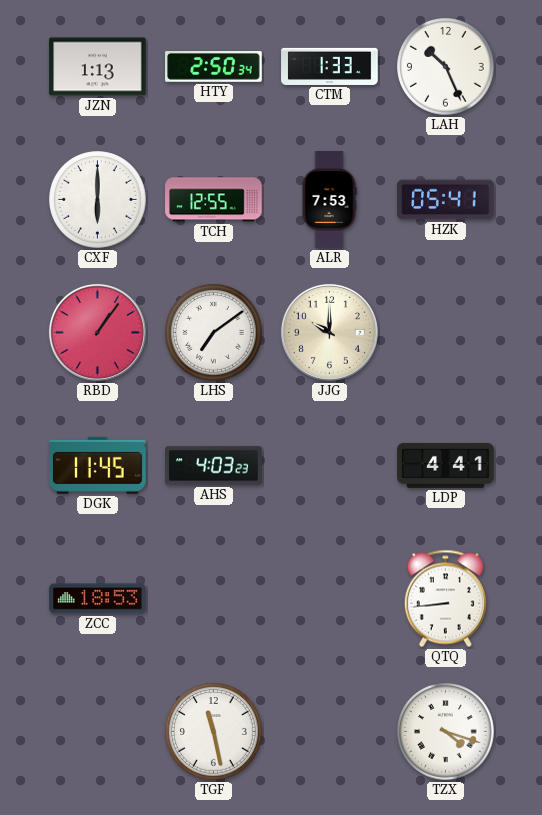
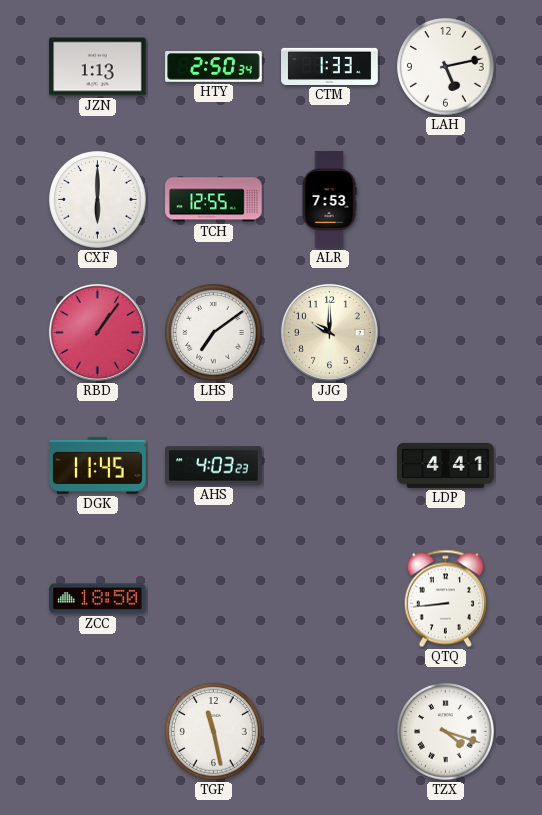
LAH: 10:26 -> 5:13
HZK: 05:41 -> none
ZCC: 18:53 -> 18:50
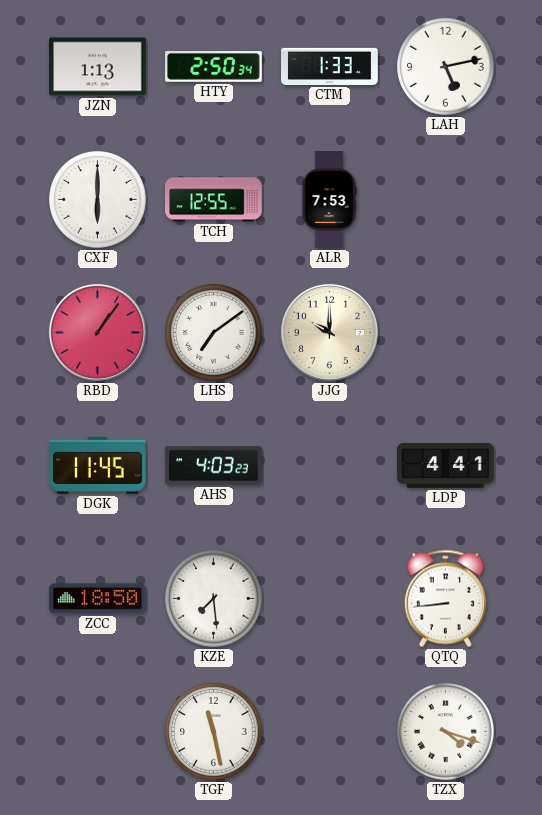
KZE: none -> 7:29
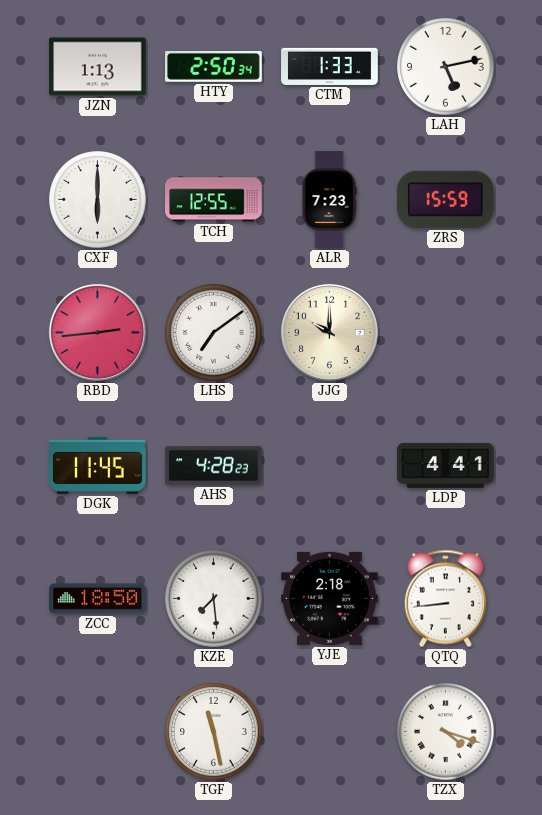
ALR: 7:53 -> 7:23
ZRS: none -> 15:59
RBD: 1:06 -> 2:44
AHS: 4:03 -> 4:28
YJE: none -> 2:18
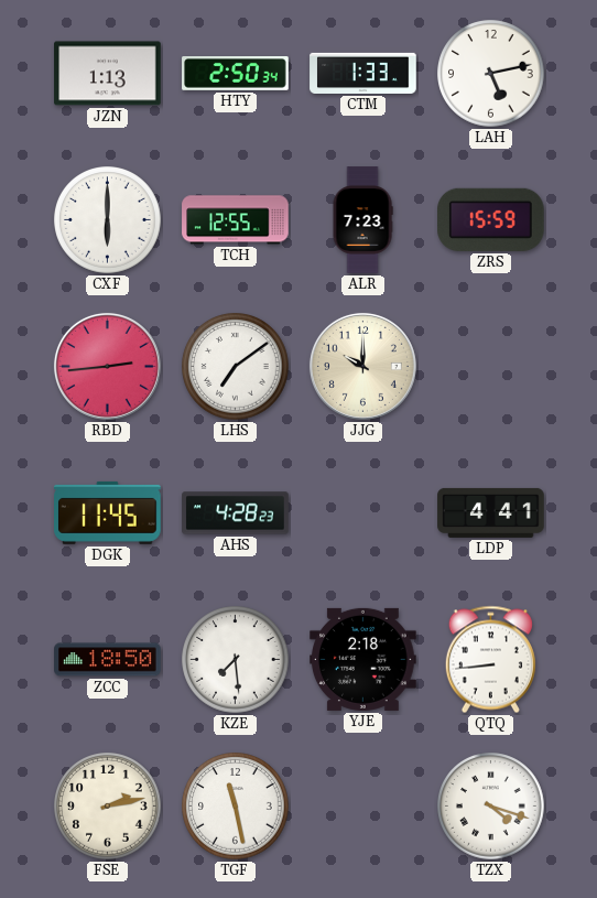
FSE: none -> 2:13
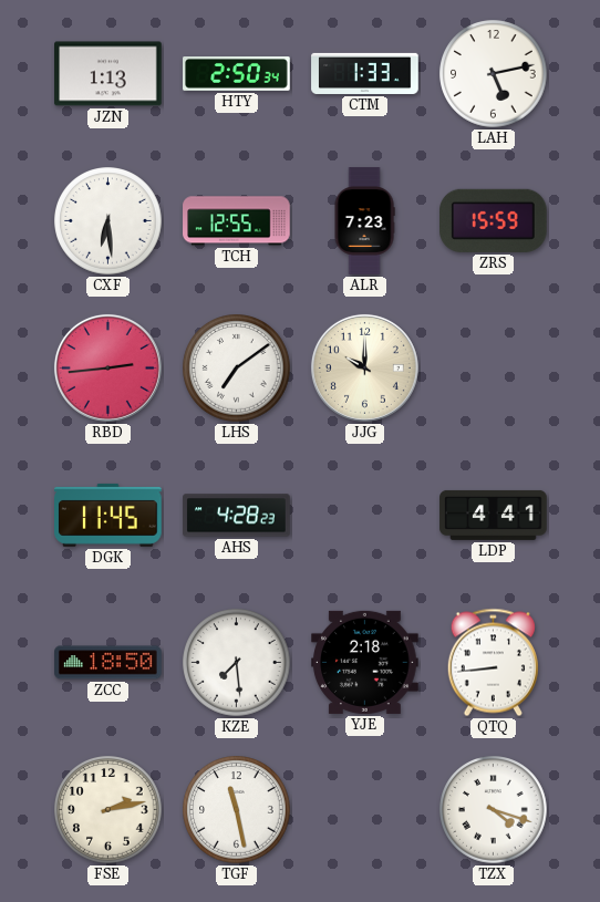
CXF: 6:00 -> 6:29
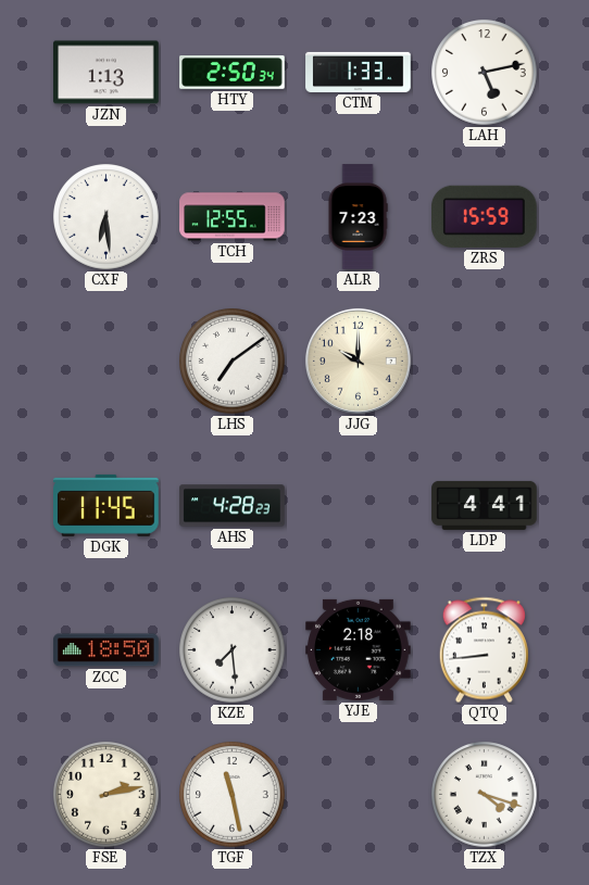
RBD: 2:44 -> none
